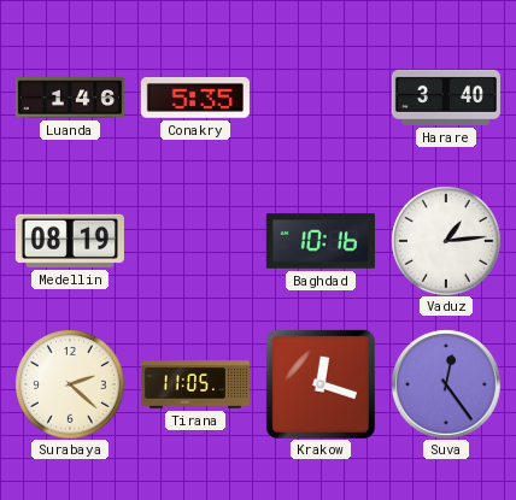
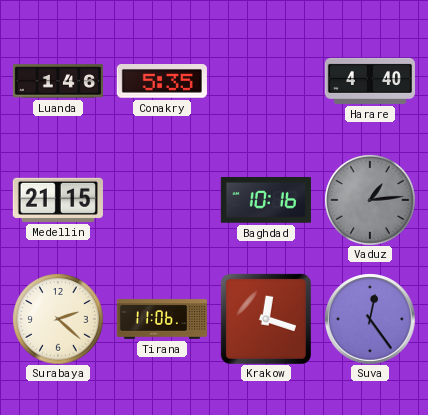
Harare: 3:40 -> 4:40
Medellin: 08:19 -> 21:15
Vaduz dial: white -> grey
Tirana: 11:05 -> 11:06
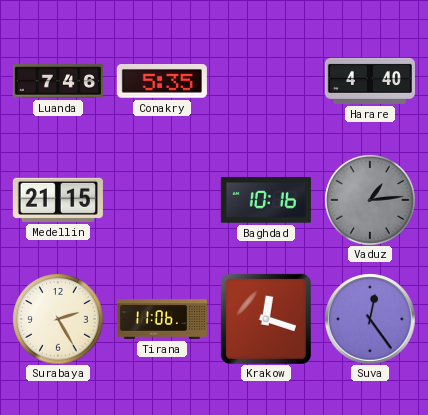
Luanda: 1:46 -> 7:46
Surabaya: 2:22 -> 2:25
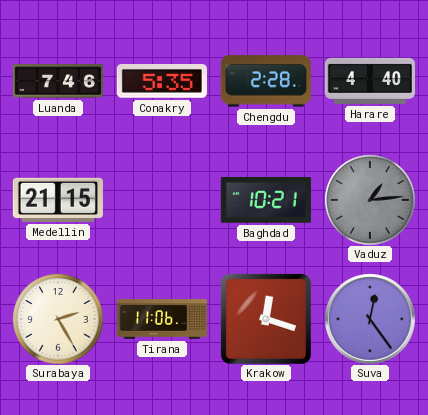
Chengdu: none -> 2:28
Baghdad: 10:16 -> 10:21
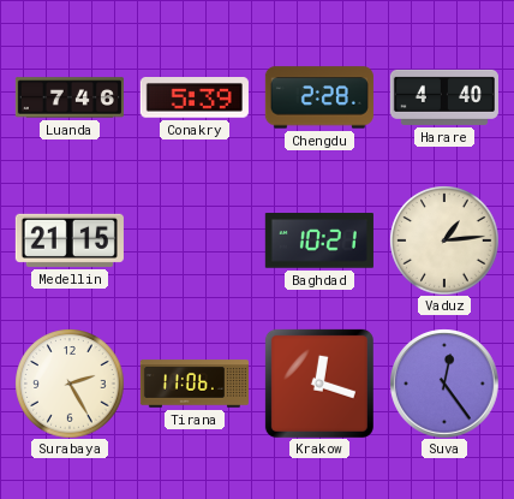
Conakry: 5:35 -> 5:39
Vaduz dial: grey -> cream
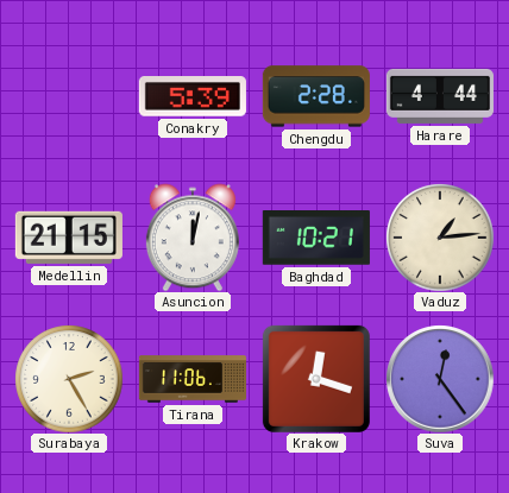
Luanda: 7:46 -> none
Harare: 4:40 -> 4:44
Asuncion: none -> 12:02
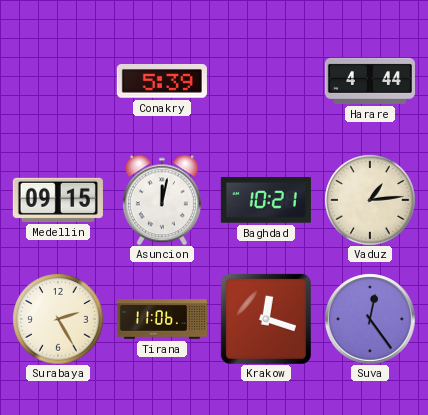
Chengdu: 2:28 -> none
Medellin: 21:15 -> 09:15
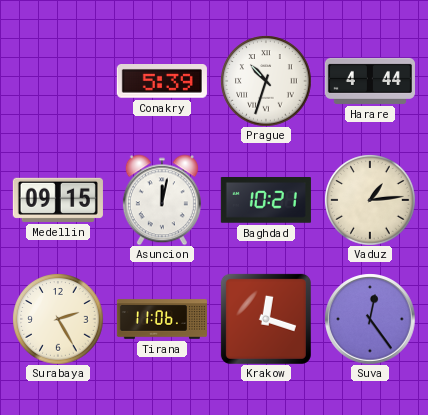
Prague: none -> 10:33
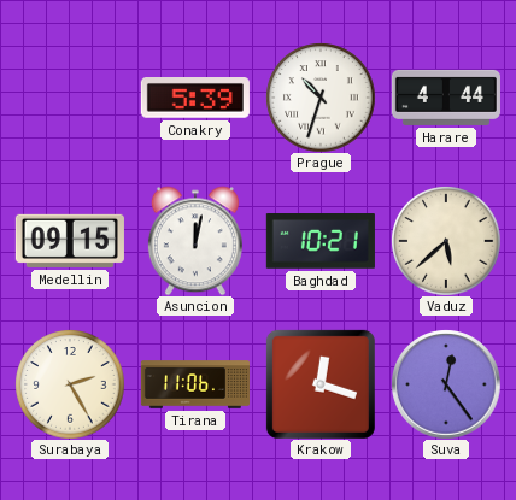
Vaduz: 1:14 -> 5:38
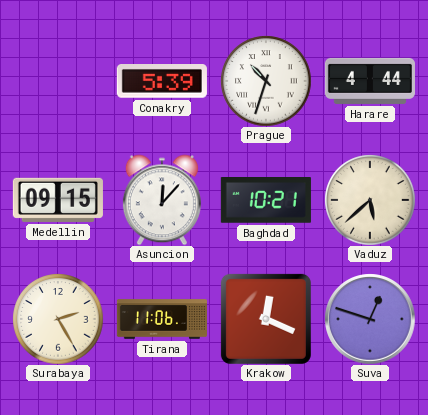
Asuncion: 12:02 -> 12:07
Krakow: 12:18 -> 12:19
Suva: 12:24 -> 12:48
